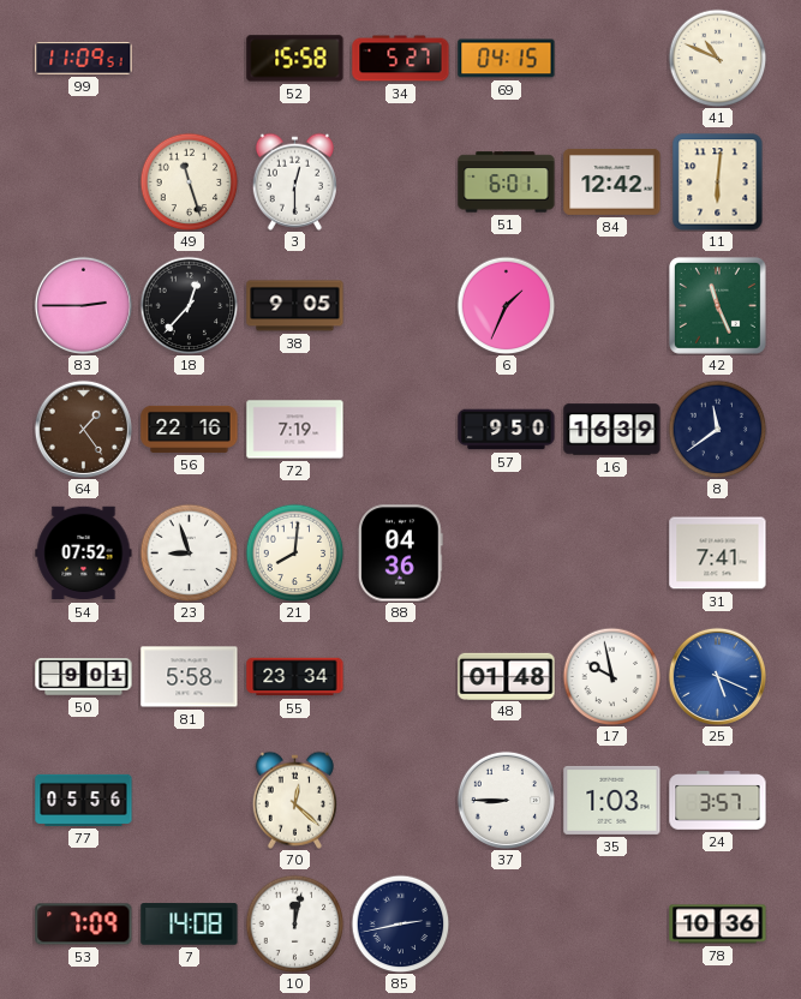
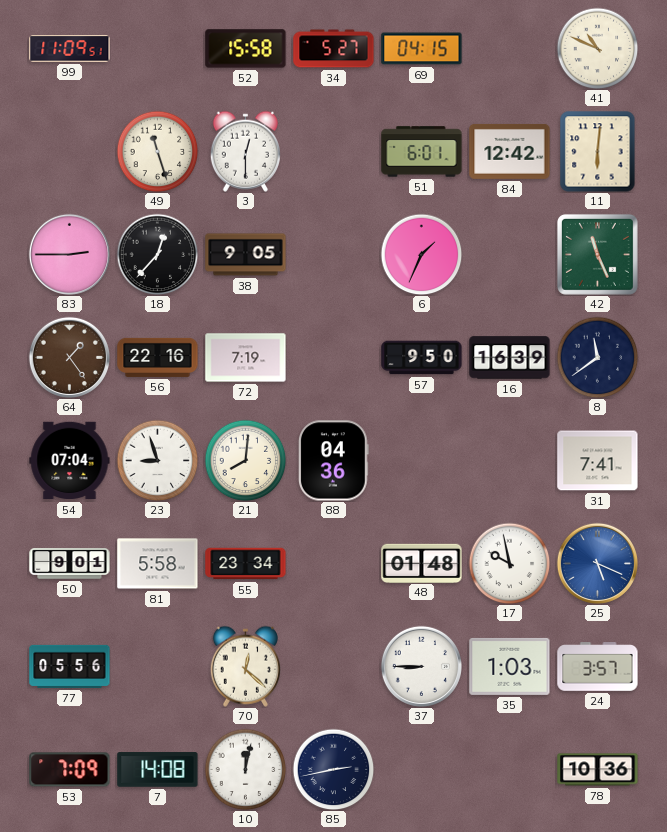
54: 07:52 -> 07:04
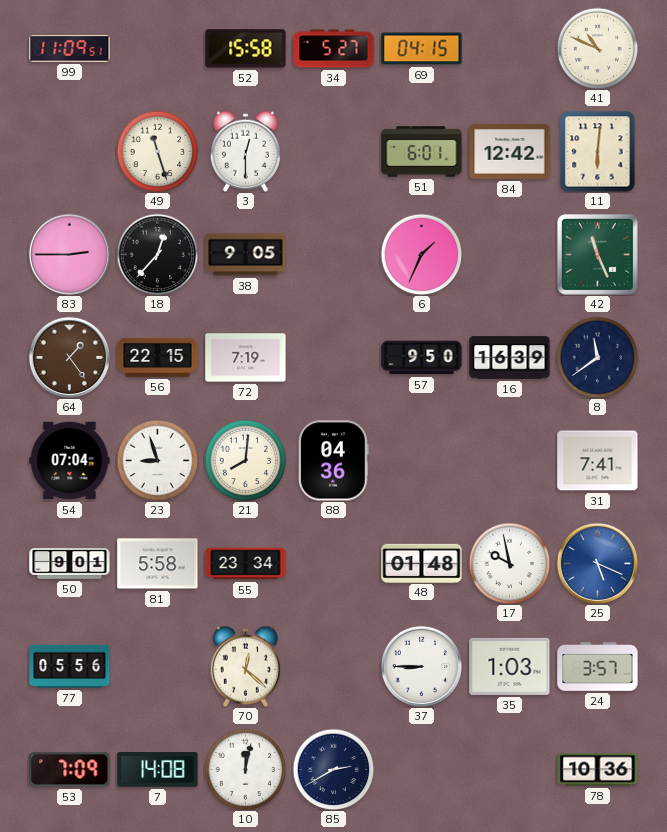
56: 22:16 -> 22:15
85: 2:43 -> 2:40
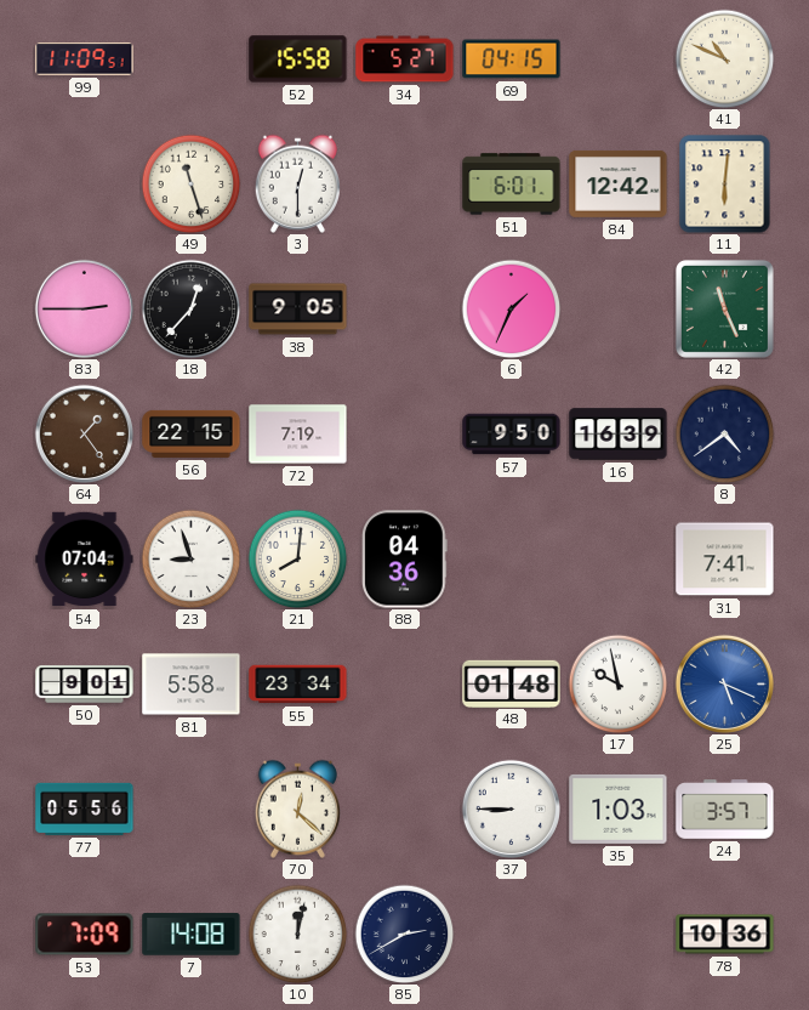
8: 11:39 -> 4:39
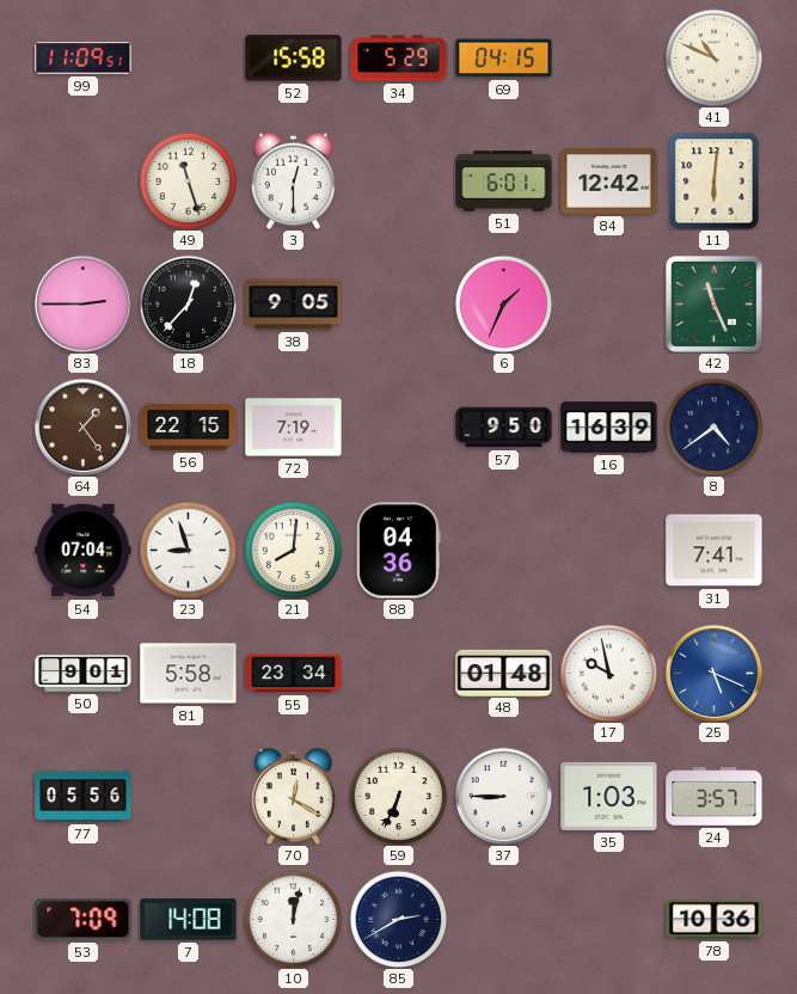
34: 5:27 -> 5:29
70: 12:22 -> 12:20
59: none -> 6:34
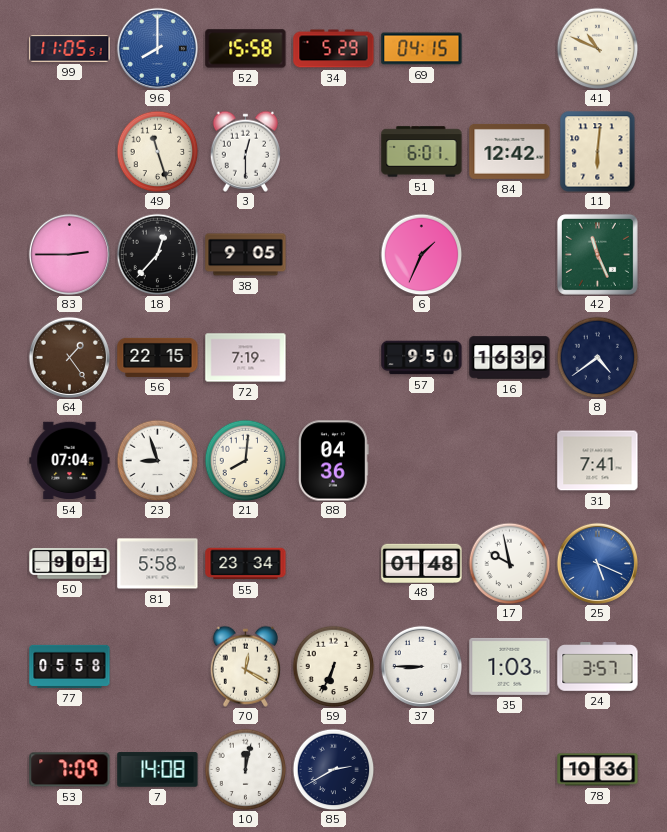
99: 11:09 -> 11:05
96: none -> 8:00
77: 05:56 -> 05:58
